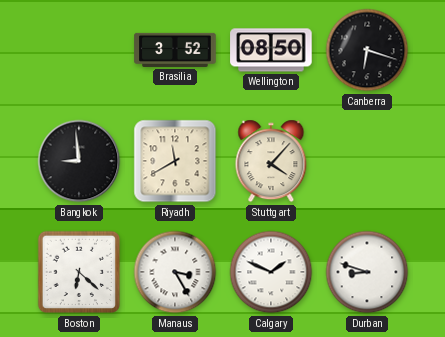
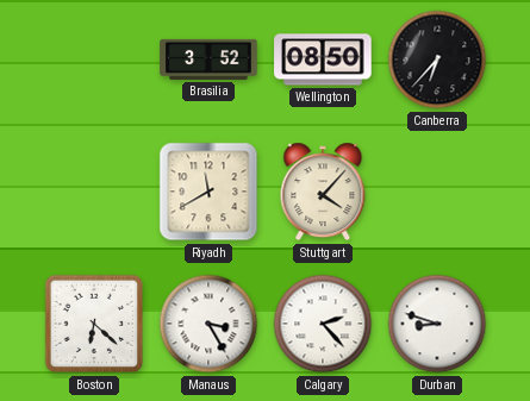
Canberra: 6:18 -> 6:37
Bangkok: 8:59 -> none
Calgary: 1:49 -> 2:23
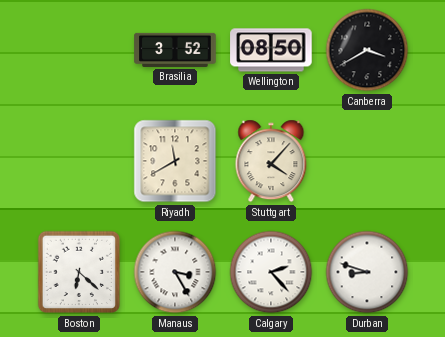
Canberra: 6:37 -> 3:40
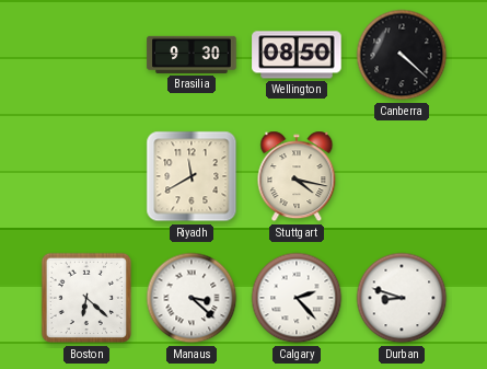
Brasilia: 3:52 -> 9:30
Canberra: 3:40 -> 4:22
Stuttgart: 4:07 -> 4:17
Manaus: 3:25 -> 3:22
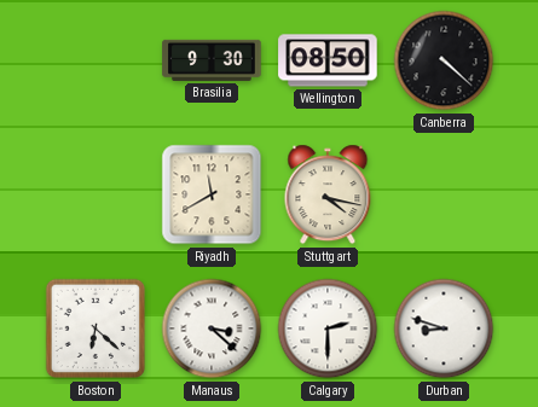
Calgary: 2:23 -> 2:30
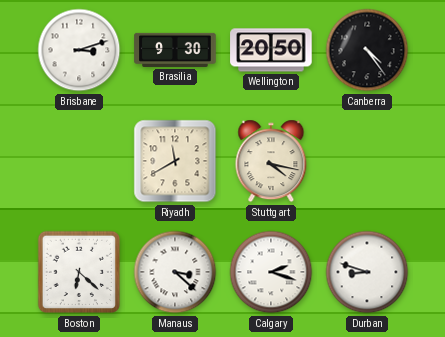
Brisbane: none -> 3:12
Wellington: 08:50 -> 20:50
Canberra: 4:22 -> 4:24
Calgary: 2:30 -> 2:18
